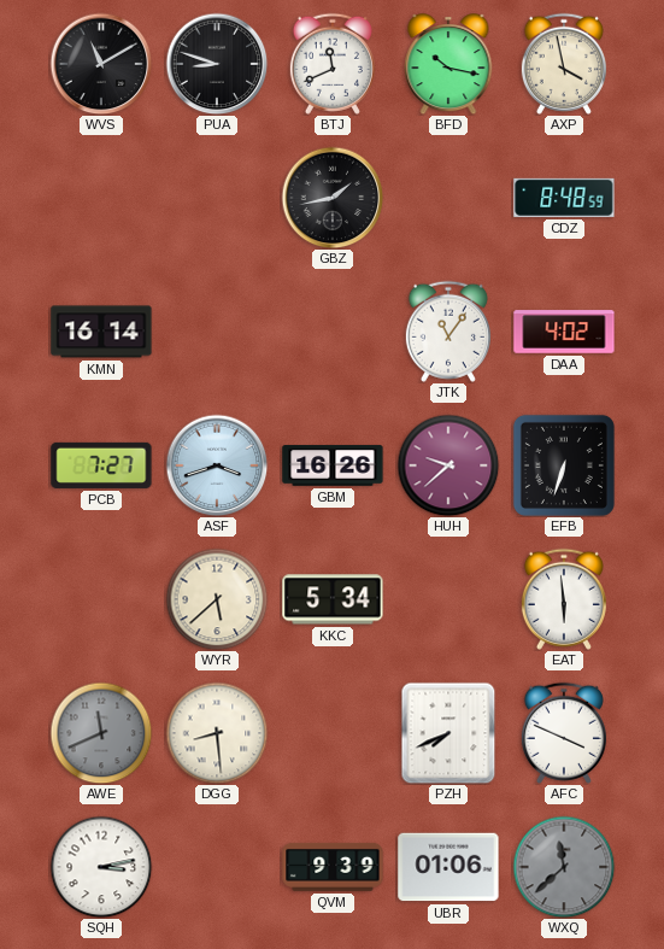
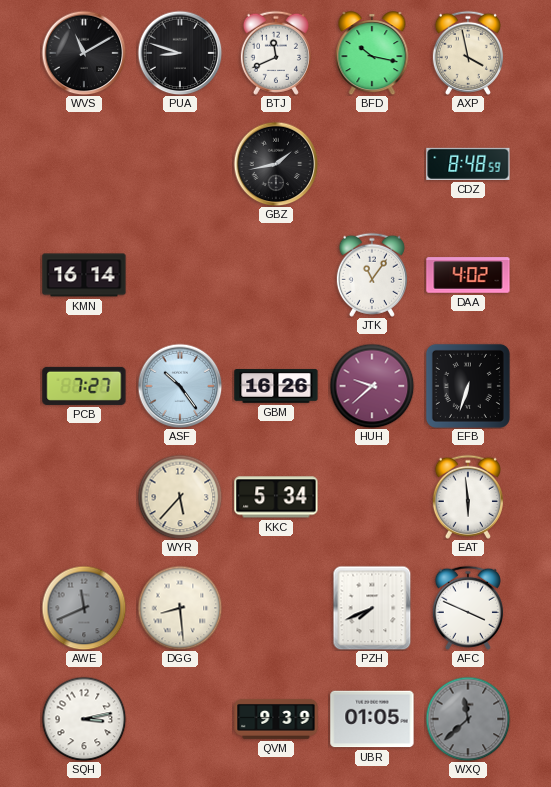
ASF: 3:42 -> 10:24
WYR: 5:38 -> 5:37
UBR: 01:06 -> 01:05
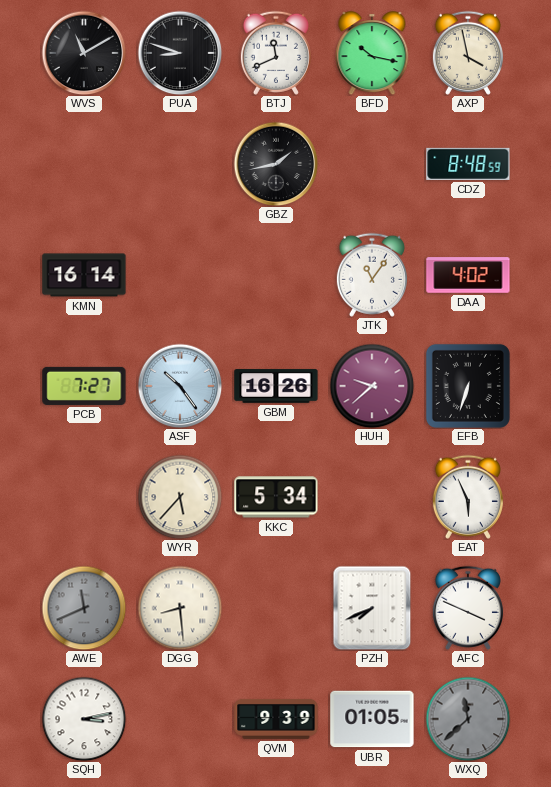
EAT: 5:59 -> 5:56
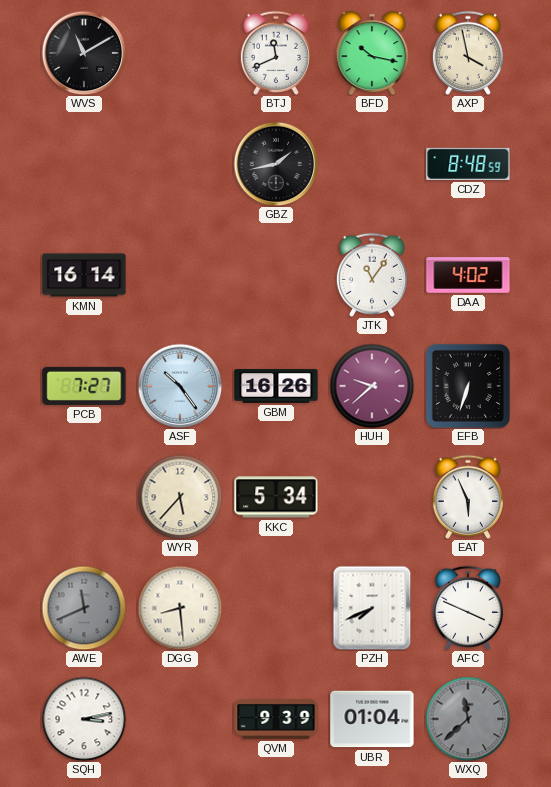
PUA: 8:48 -> none
UBR: 01:05 -> 01:04
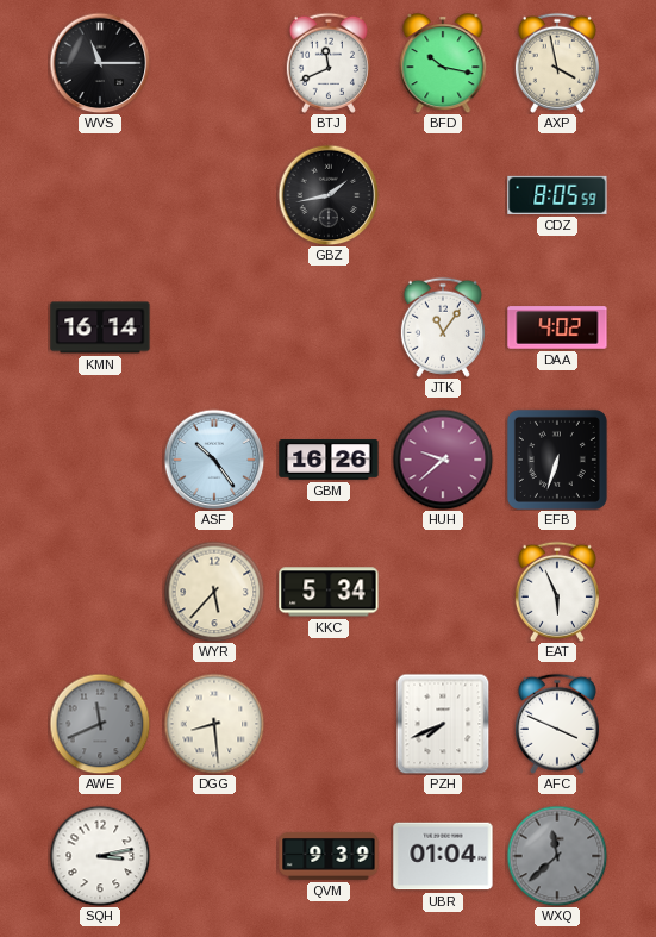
WVS: 11:10 -> 11:15
CDZ: 8:48 -> 8:05
PCB: 7:27 -> none
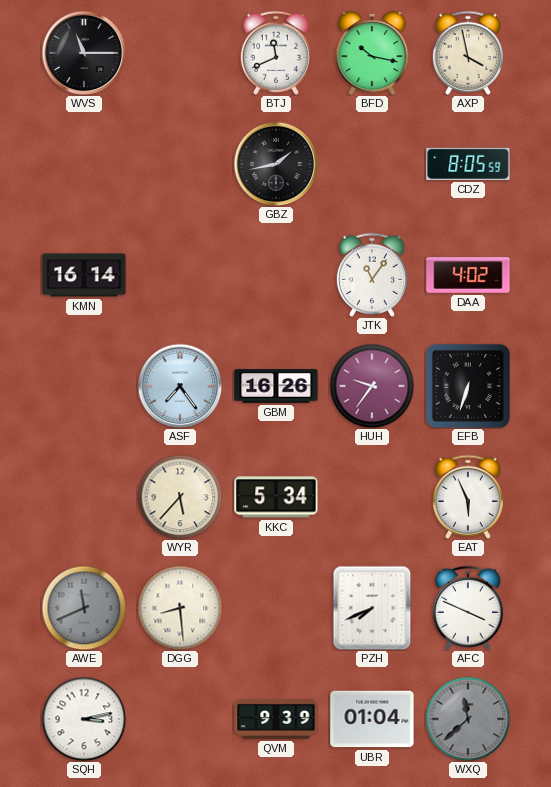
ASF: 10:24 -> 7:24
HUH: 9:38 -> 9:36
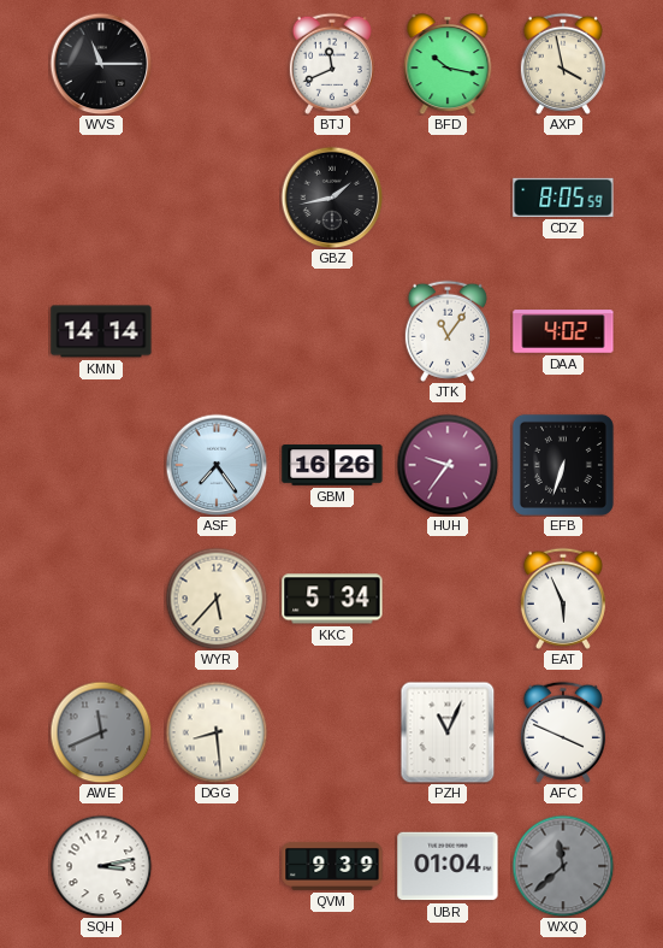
KMN: 16:14 -> 14:14
PZH: 7:41 -> 11:04
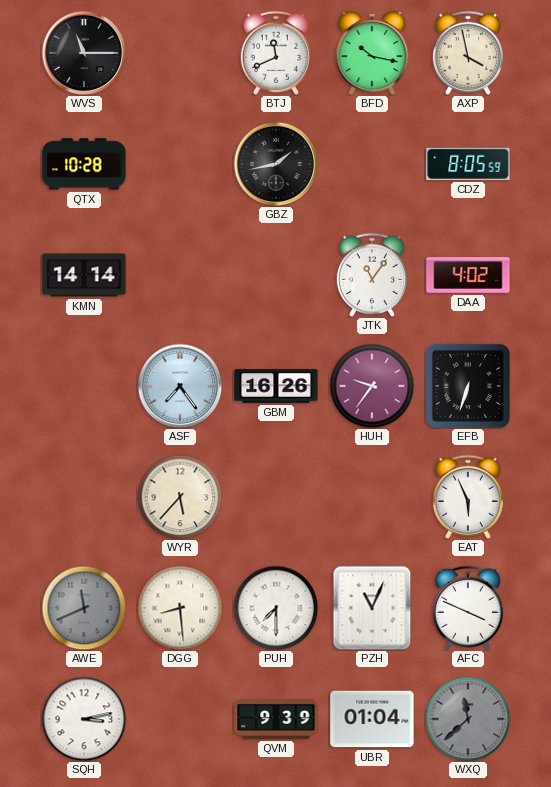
QTX: none -> 10:28
KKC: 5:34 -> none
PUH: none -> 7:30
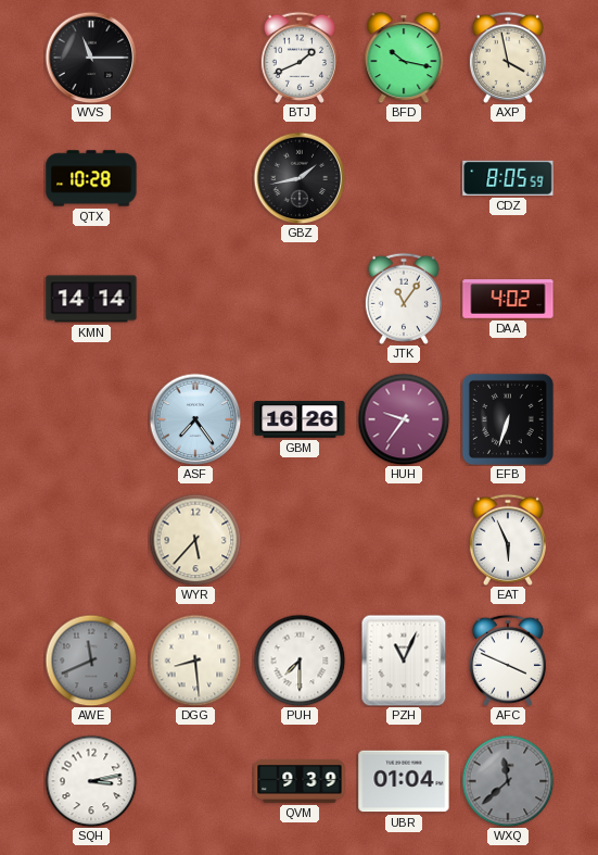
BTJ: 11:41 -> 1:41
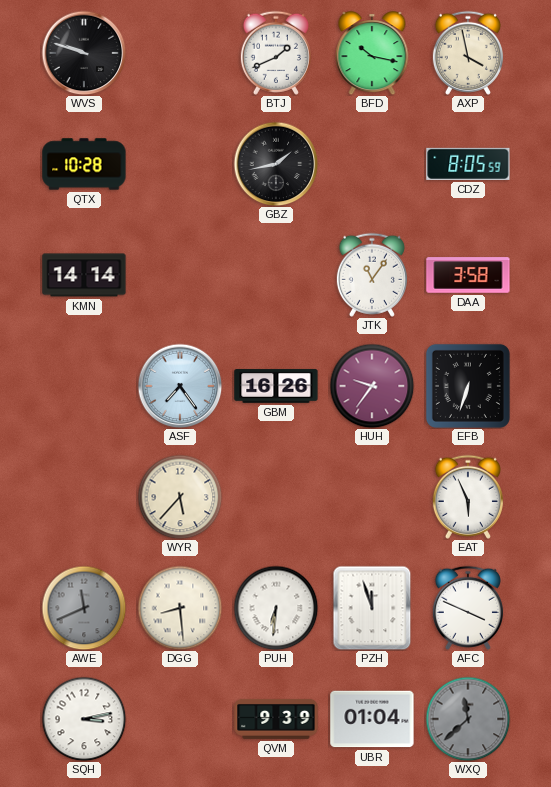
WVS: 11:15 -> 9:48
DAA: 4:02 -> 3:58
PUH: 7:30 -> 6:31
PZH: 11:04 -> 11:57
